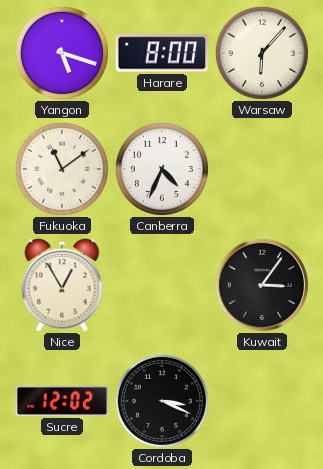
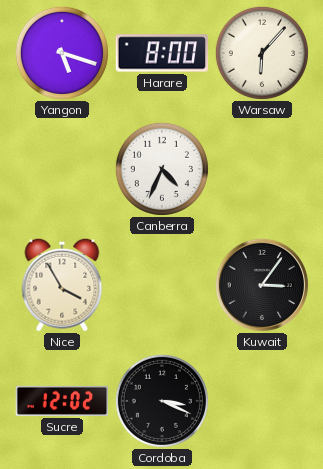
Fukuoka: 11:09 -> none
Nice: 12:55 -> 3:55
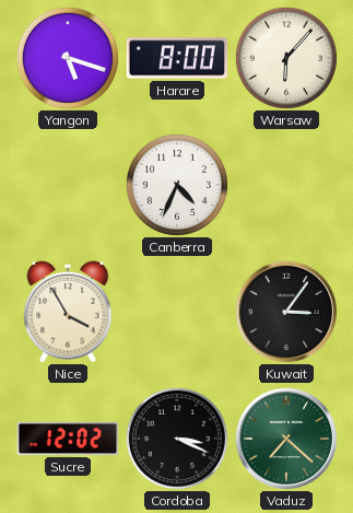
Vaduz: none -> 7:22
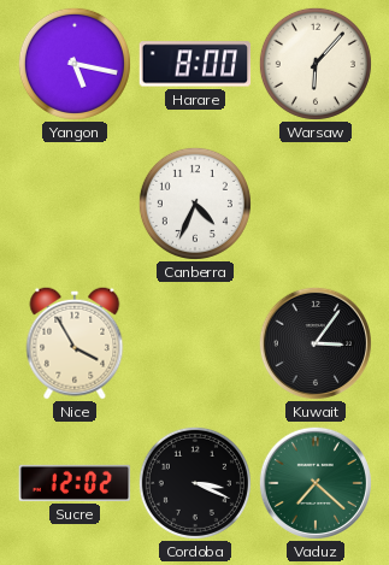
Yangon: 5:18 -> 5:17
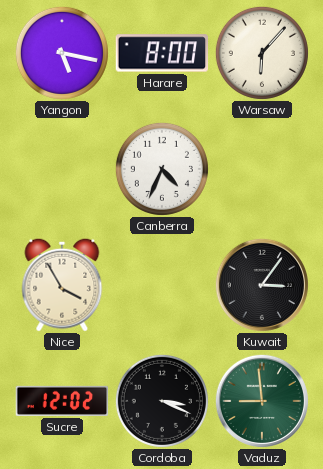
Vaduz: 7:22 -> 8:59
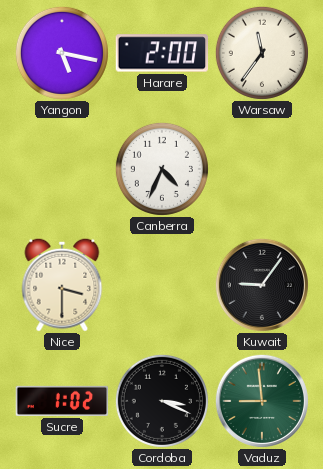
Harare: 8:00 -> 2:00
Warsaw: 6:07 -> 11:36
Nice: 3:55 -> 3:30
Kuwait: 3:06 -> 9:06
Sucre: 12:02 -> 1:02
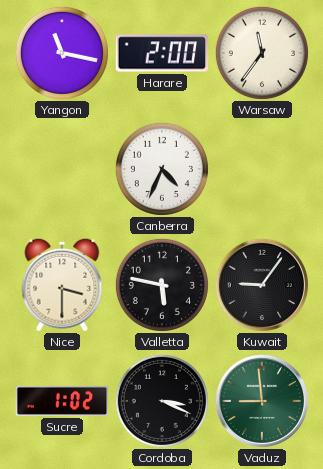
Yangon: 5:17 -> 11:17
Valletta: none -> 5:47
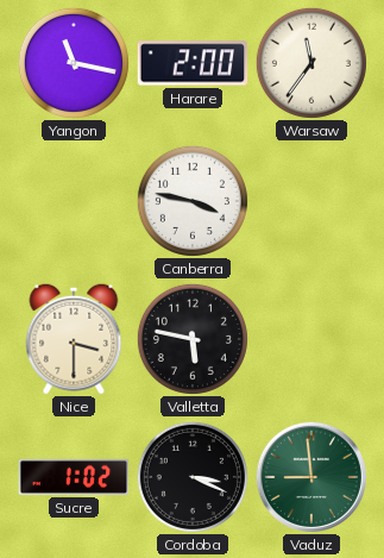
Canberra: 4:34 -> 3:47
Kuwait: 9:06 -> none
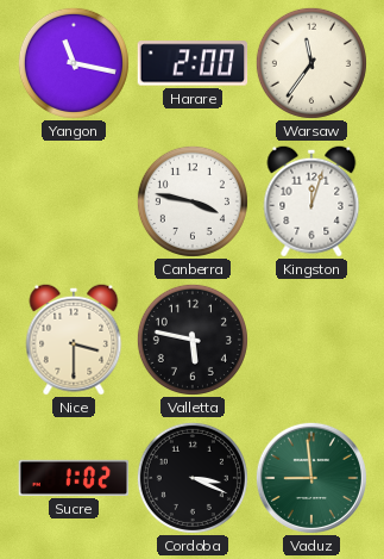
Kingston: none -> 12:03
